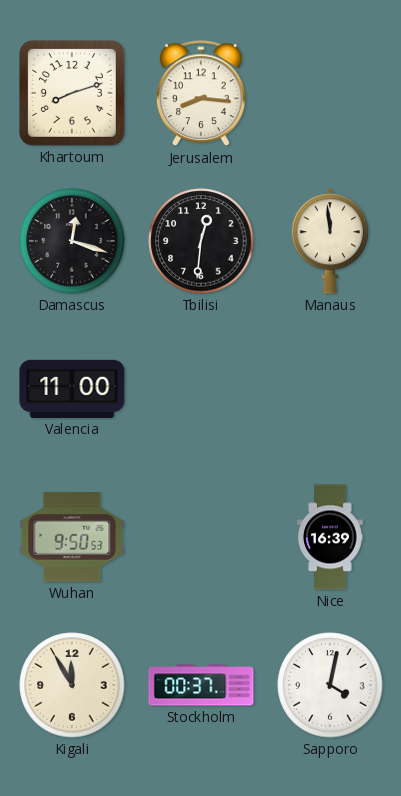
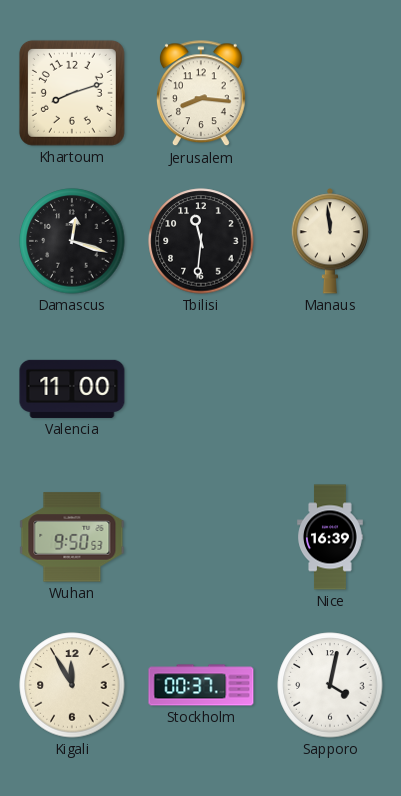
Tbilisi: 12:31 -> 11:31
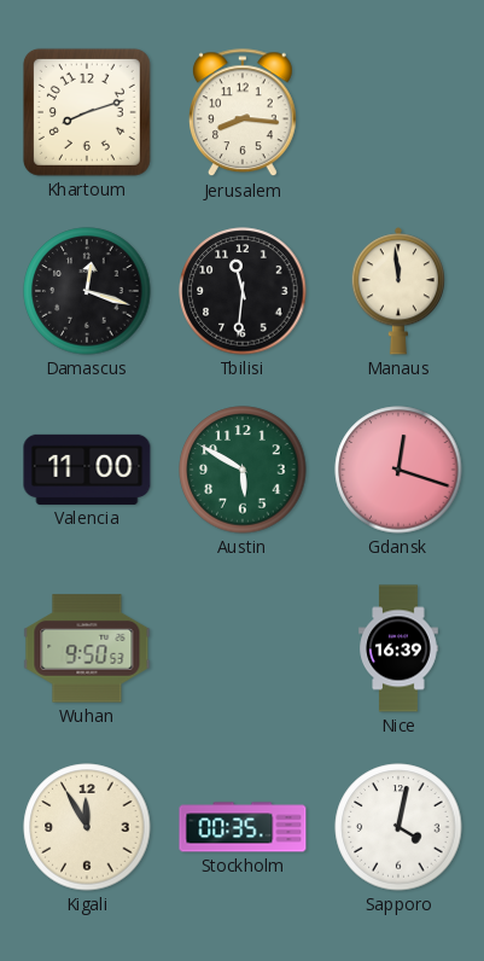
Austin: none -> 5:50
Gdansk: none -> 12:18
Stockholm: 00:37 -> 00:35
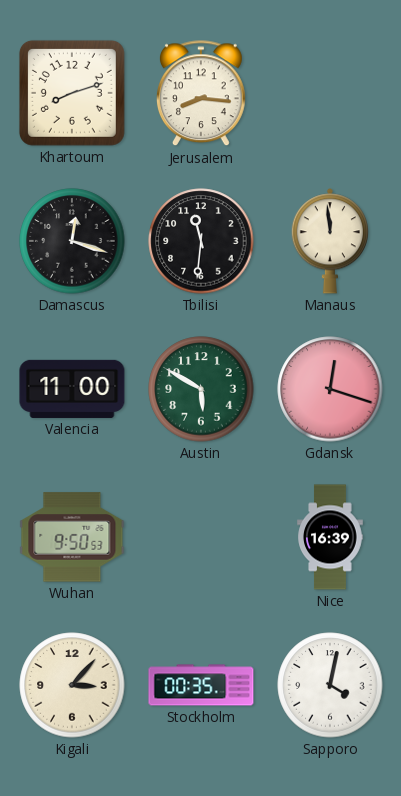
Kigali: 11:55 -> 3:07
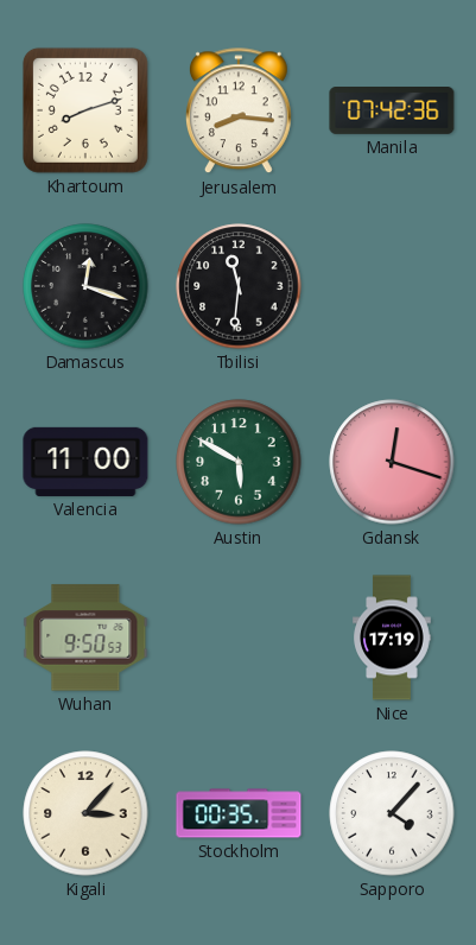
Manila: none -> 07:42
Manaus: 11:59 -> none
Nice: 16:39 -> 17:19
Sapporo: 4:02 -> 4:07
